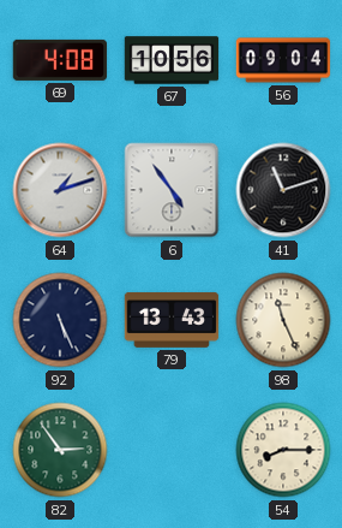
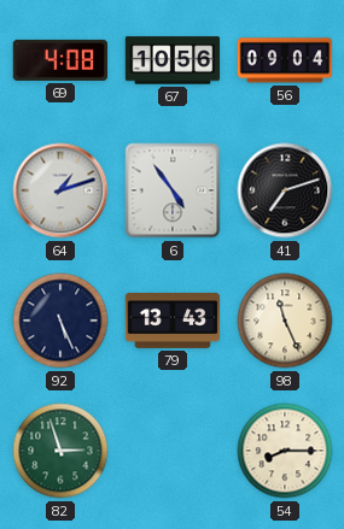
41: 11:12 -> 7:12
82: 2:54 -> 2:57
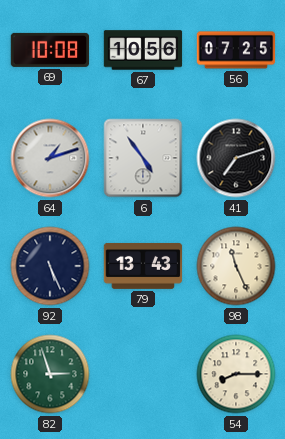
69: 4:08 -> 10:08
56: 09:04 -> 07:25
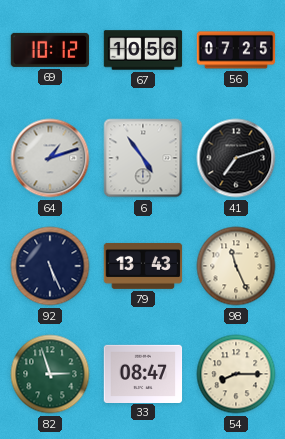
69: 10:08 -> 10:12
33: none -> 08:47
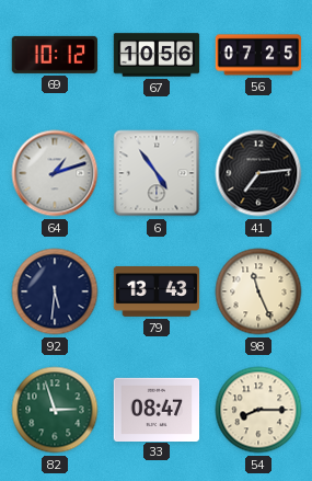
41: 7:12 -> 7:14
92: 5:26 -> 5:31
